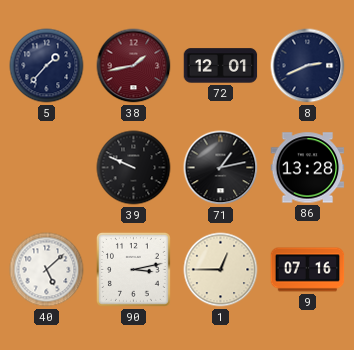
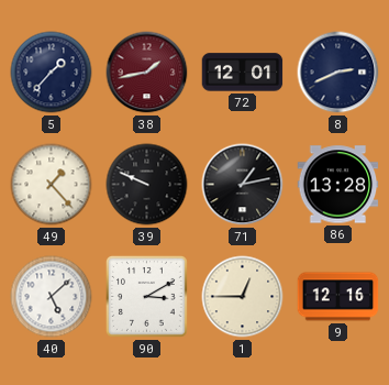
49: none -> 1:23
90: 3:13 -> 3:10
9: 07:16 -> 12:16
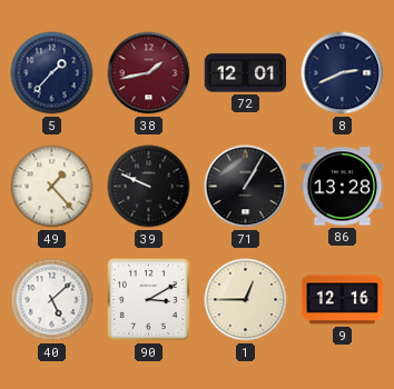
71: 1:13 -> 1:05
